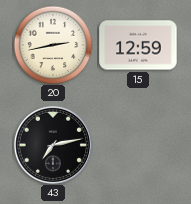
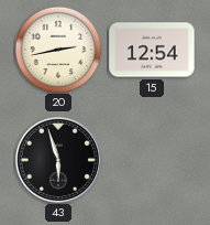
15: 12:59 -> 12:54
43: 7:13 -> 5:57
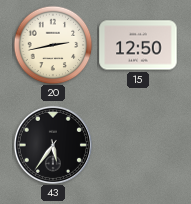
15: 12:54 -> 12:50
43: 5:57 -> 5:36
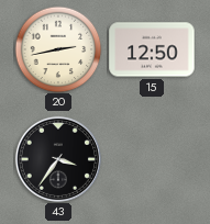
43: 5:36 -> 3:36
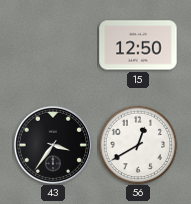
20: 2:43 -> none
56: none -> 12:40
